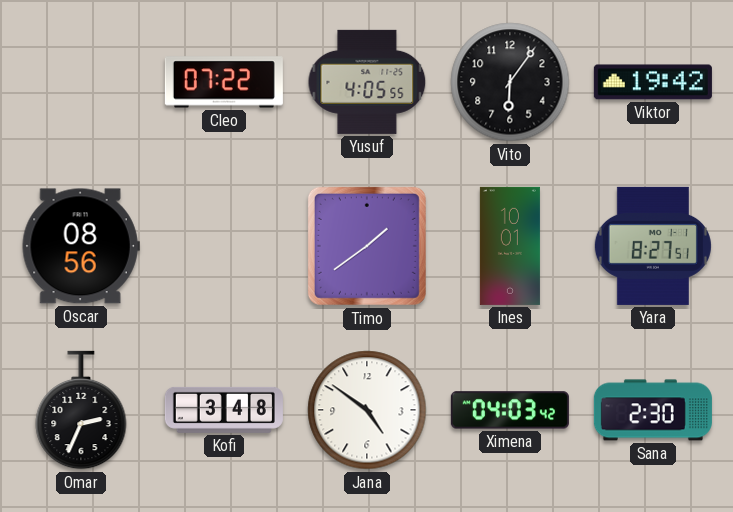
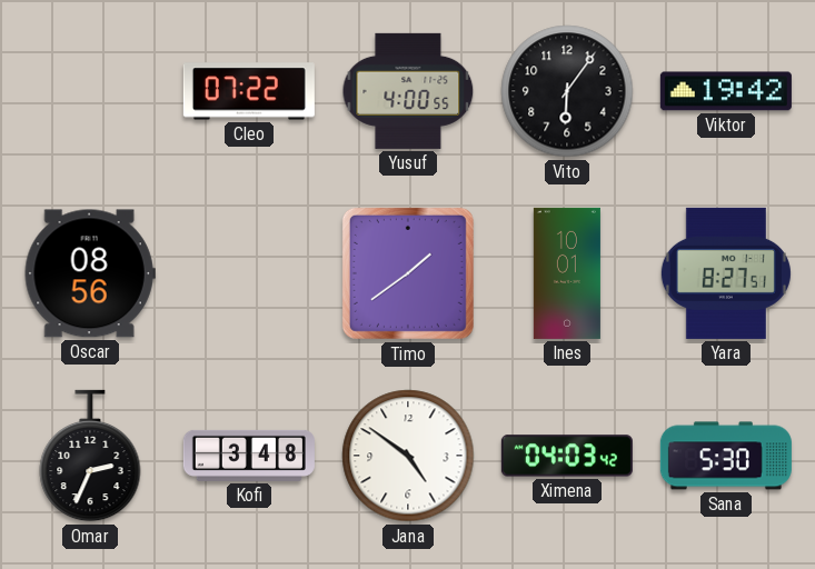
Yusuf: 4:05 -> 4:00
Sana: 2:30 -> 5:30
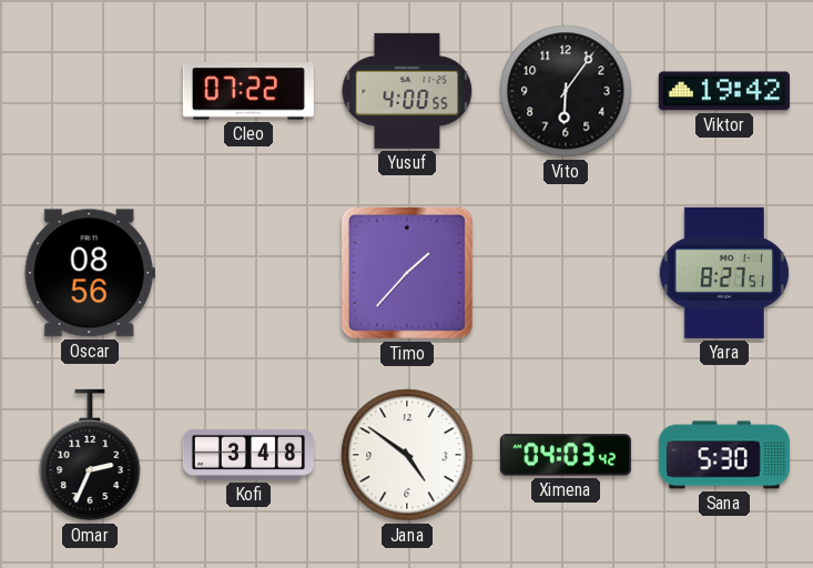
Timo: 1:39 -> 1:37
Ines: 10:01 -> none
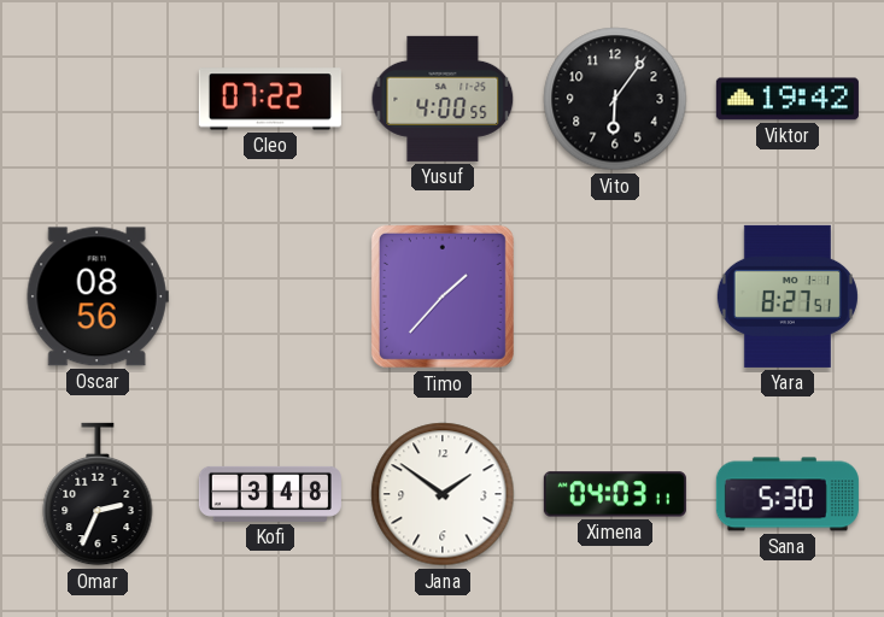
Jana: 4:51 -> 1:51
Ximena: 04:03:42 -> 04:03:11
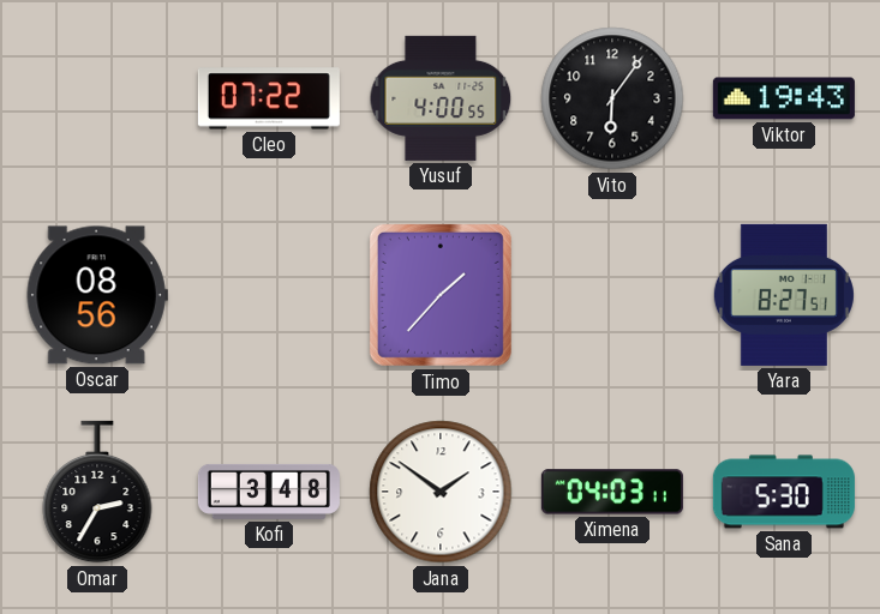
Viktor: 19:42 -> 19:43
Omar: 2:34 -> 2:35
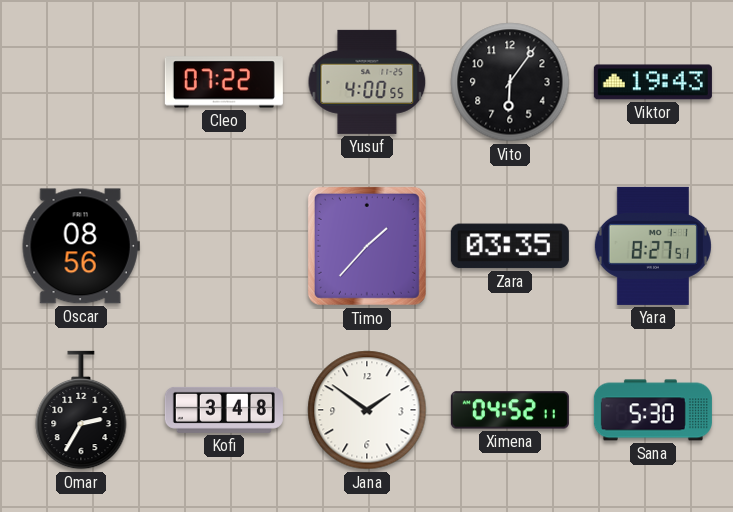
Zara: none -> 03:35
Ximena: 04:03 -> 04:52
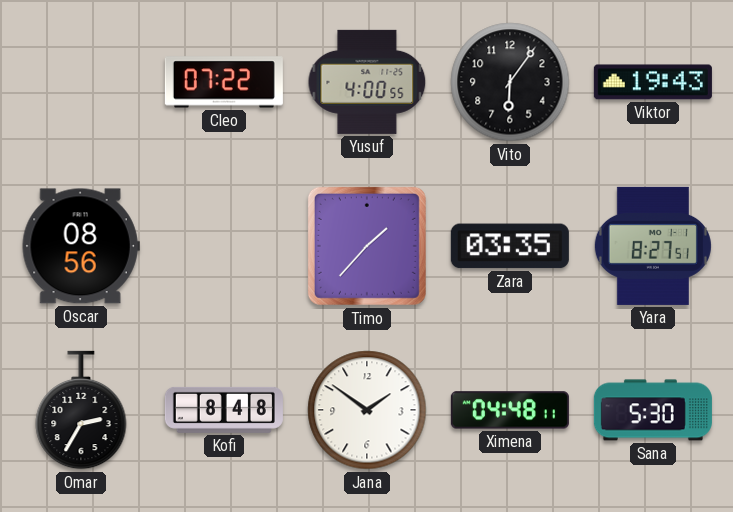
Kofi: 3:48 -> 8:48
Ximena: 04:52 -> 04:48
